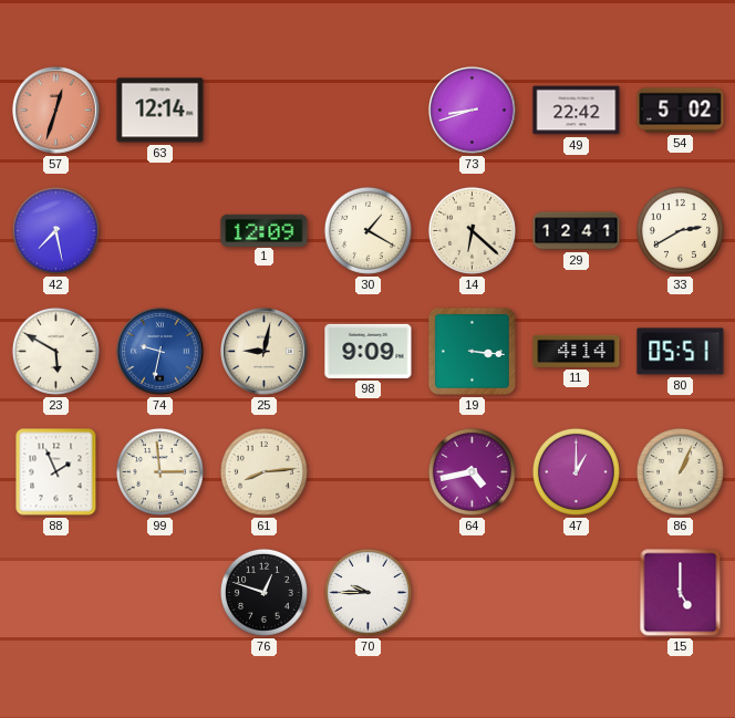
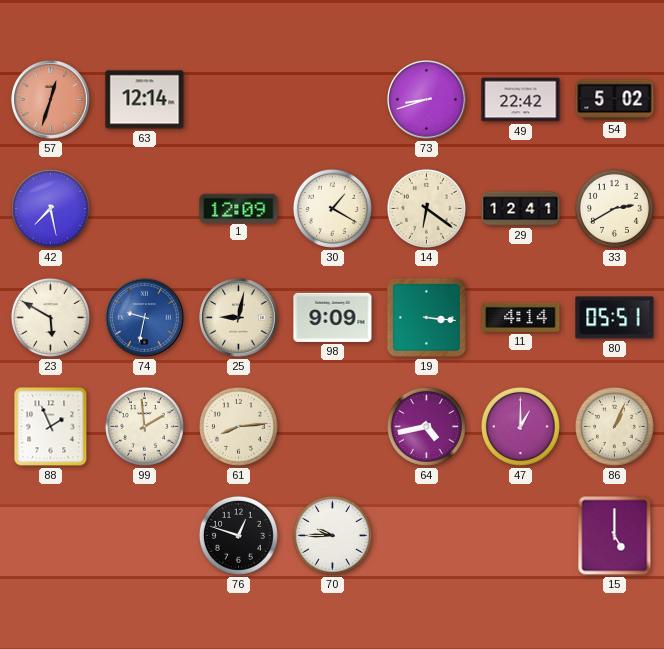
14: 6:22 -> 6:21
99: 2:59 -> 1:59
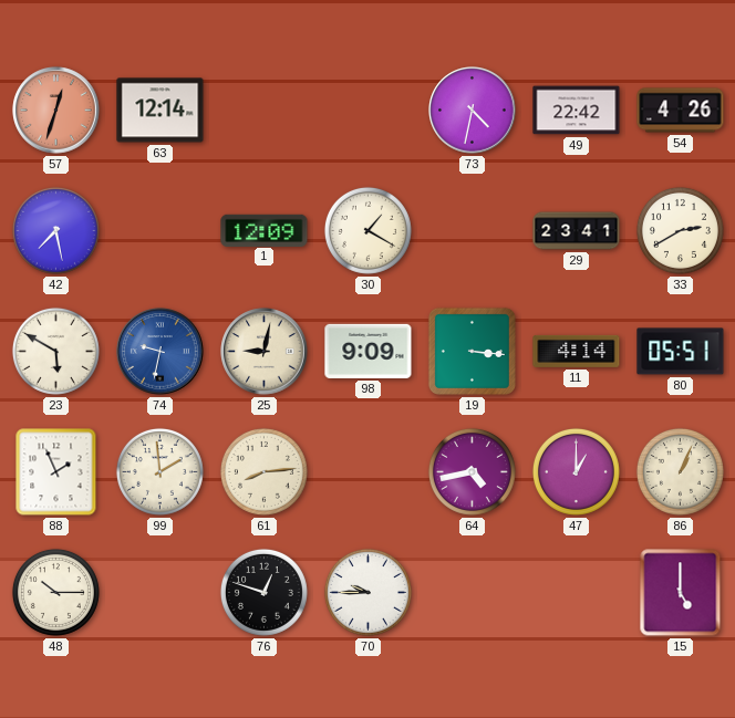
73: 8:42 -> 4:32
54: 5:02 -> 4:26
14: 6:21 -> none
29: 12:41 -> 23:41
48: none -> 10:15
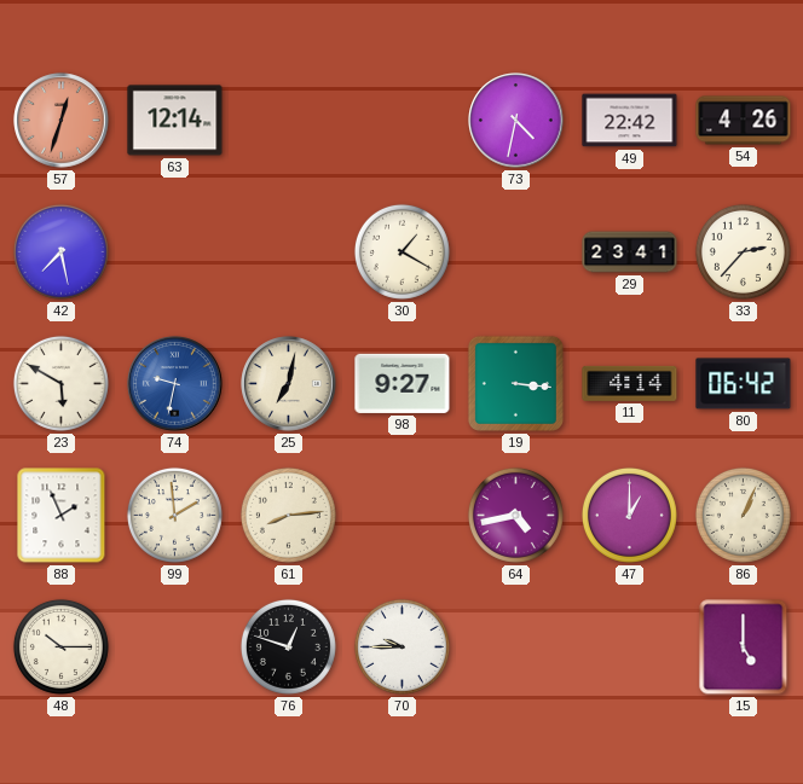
1: 12:09 -> none
33: 2:40 -> 2:37
25: 9:02 -> 7:02
98: 9:09 -> 9:27
80: 05:51 -> 06:42
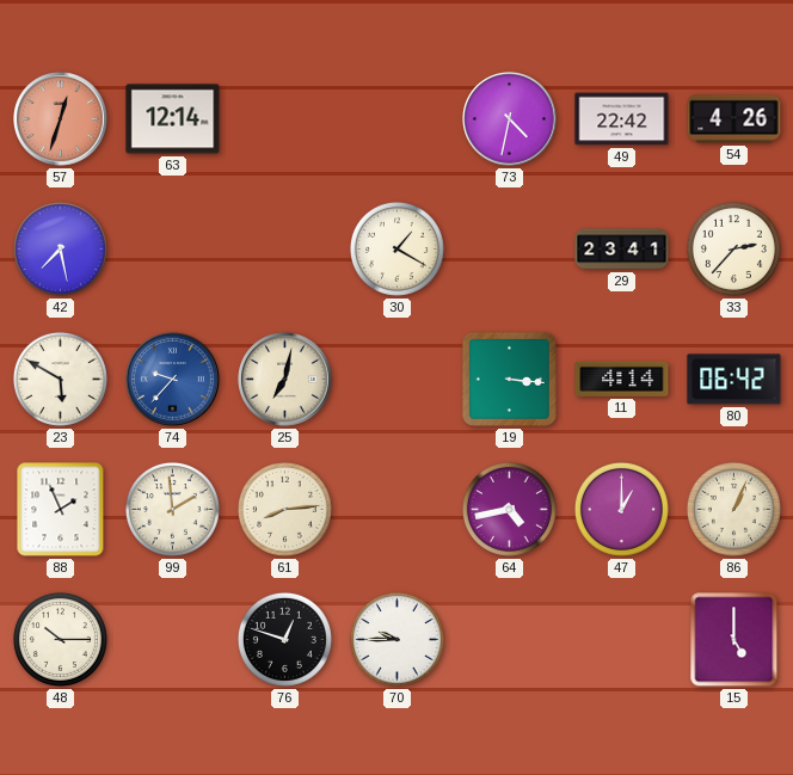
74: 9:32 -> 9:37
98: 9:27 -> none
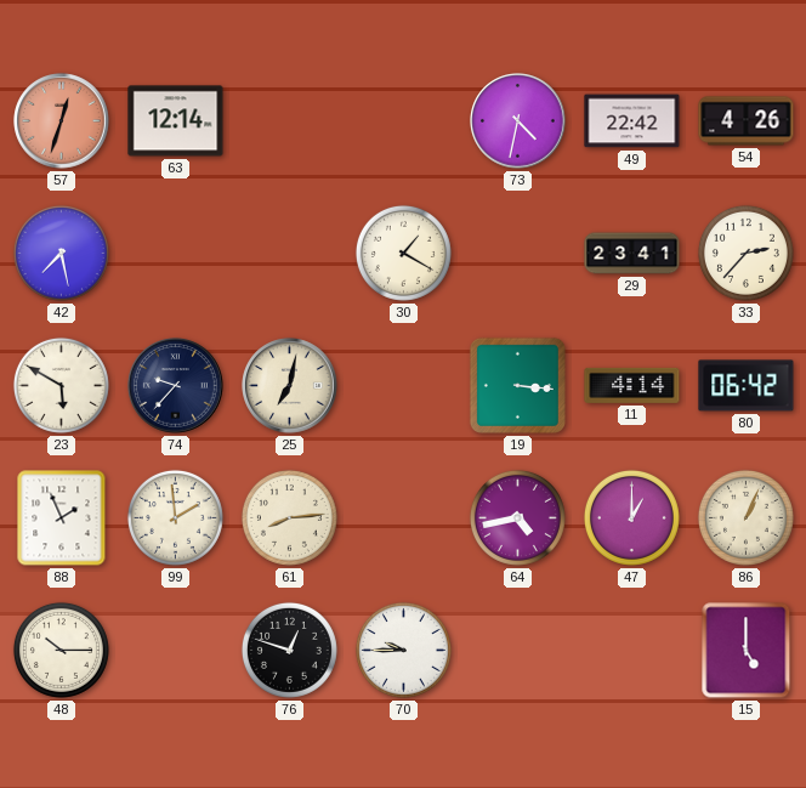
74 dial: blue -> navy
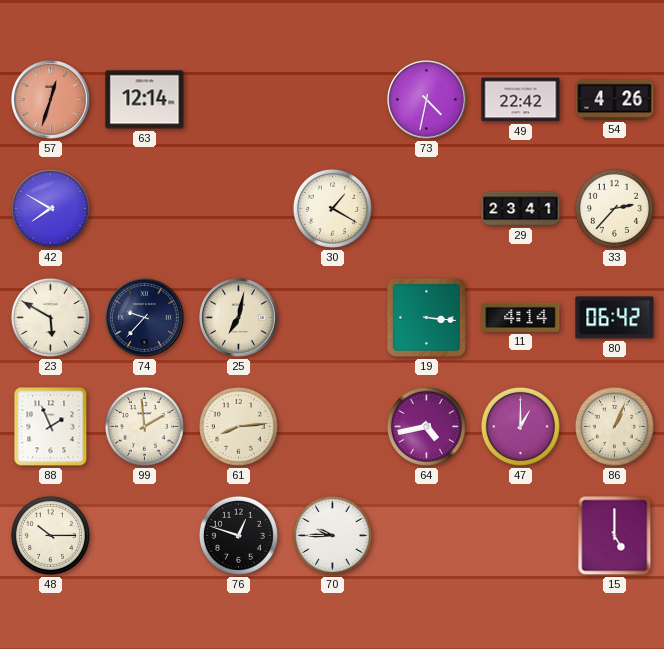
42: 7:28 -> 7:50
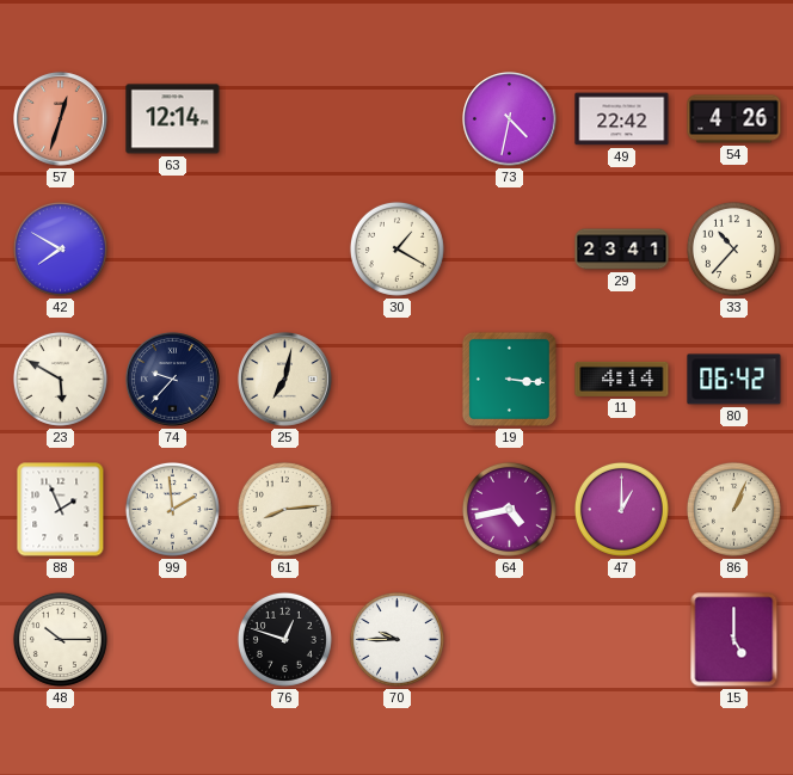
33: 2:37 -> 10:37
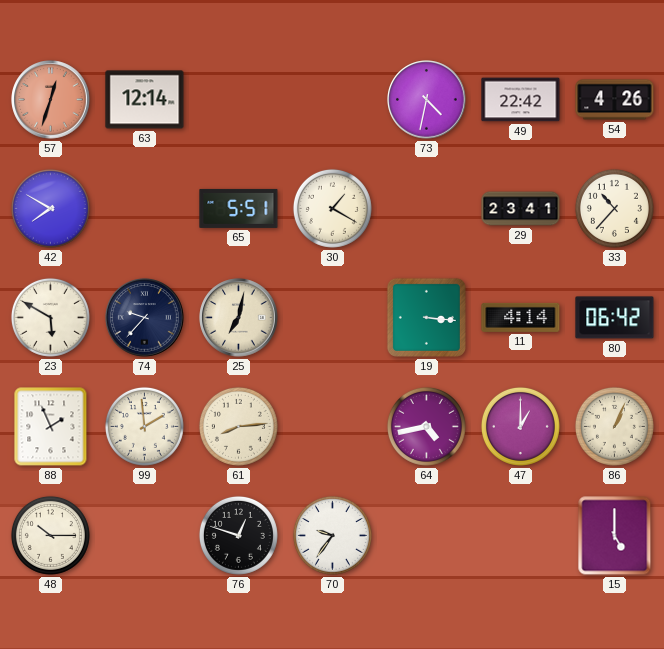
65: none -> 5:51
70: 9:45 -> 9:36
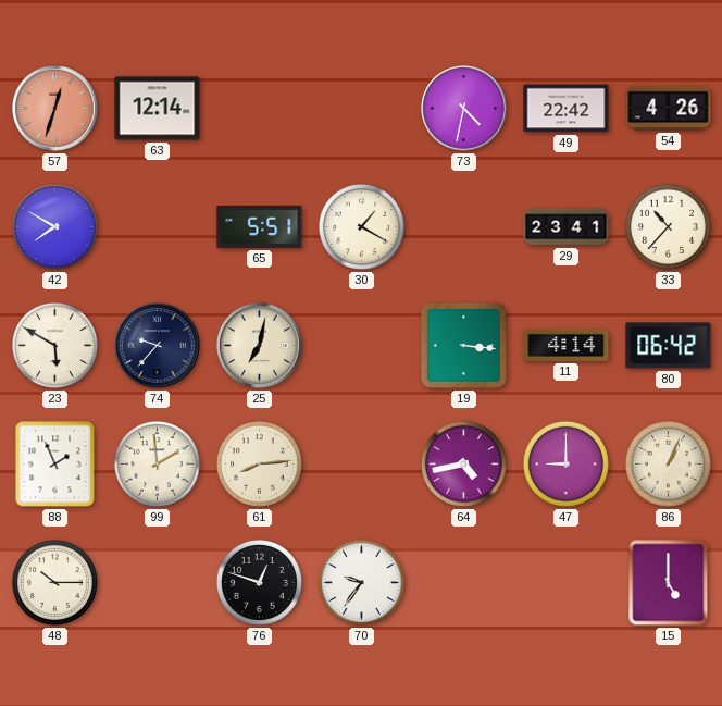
47: 1:00 -> 9:00
